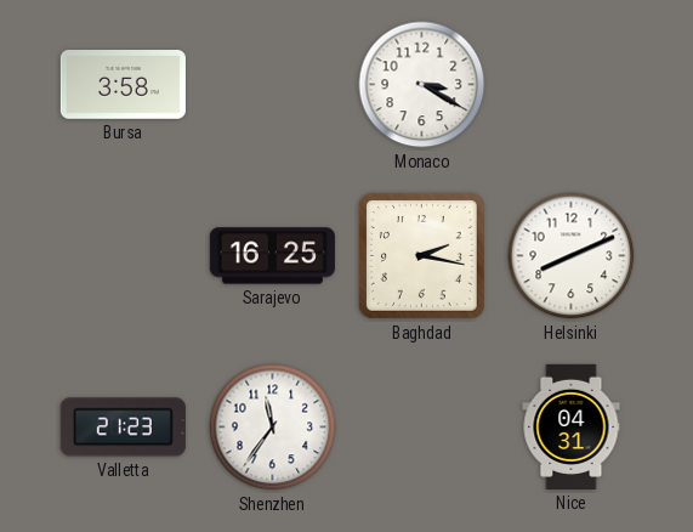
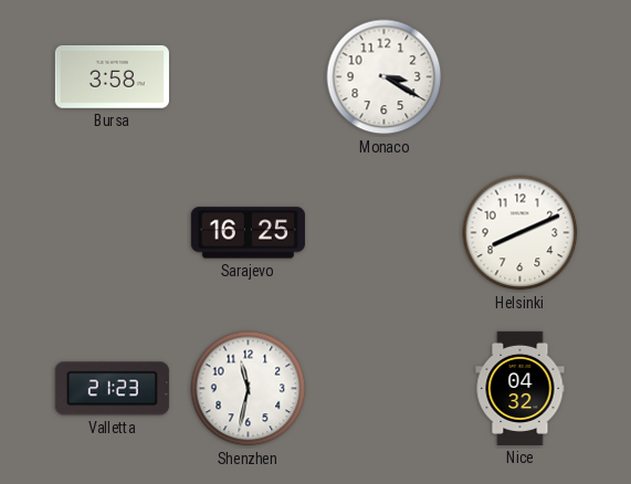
Baghdad: 2:17 -> none
Shenzhen: 11:36 -> 11:32
Nice: 04:31 -> 04:32
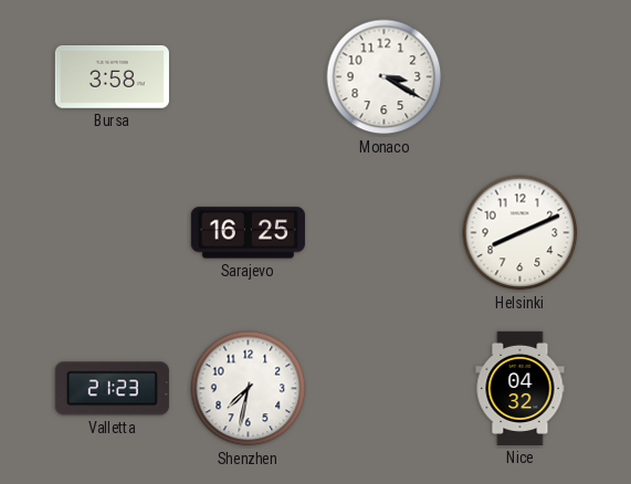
Shenzhen: 11:32 -> 7:32
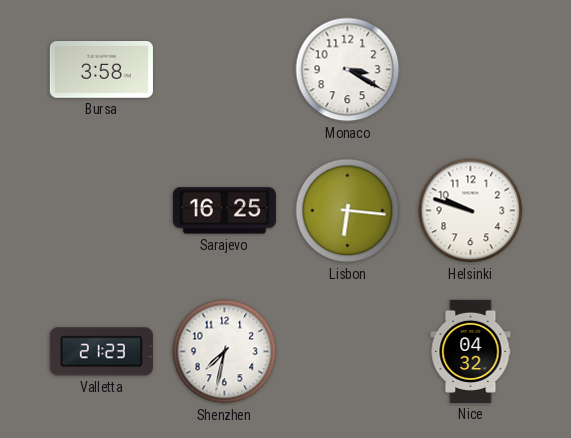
Lisbon: none -> 6:16
Helsinki: 8:11 -> 9:48
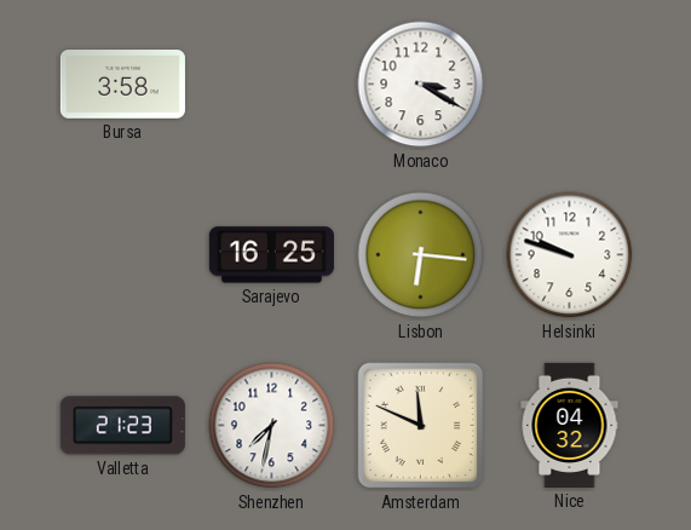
Amsterdam: none -> 11:49
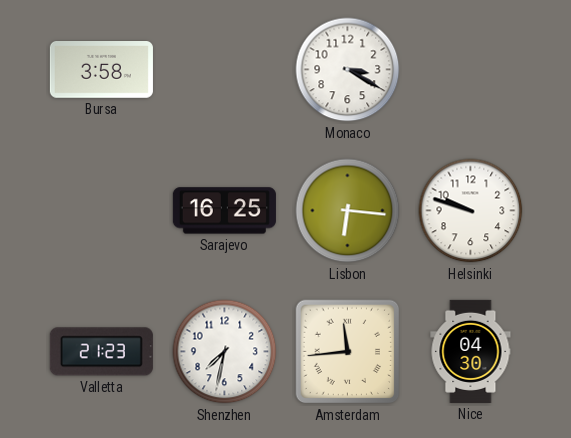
Amsterdam: 11:49 -> 11:44
Nice: 04:32 -> 04:30
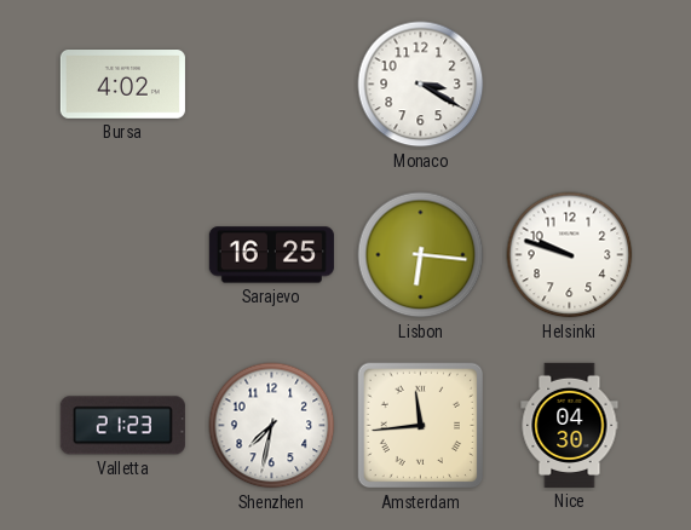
Bursa: 3:58 -> 4:02
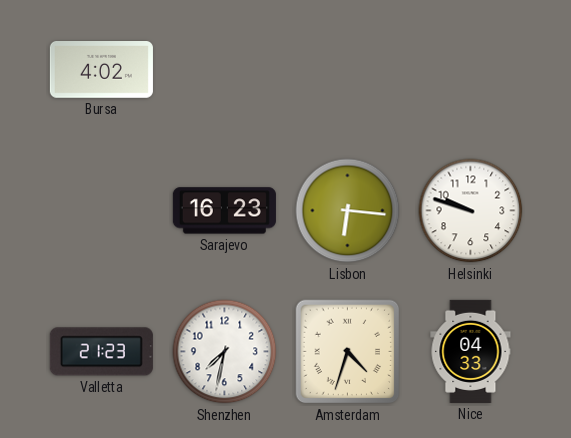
Monaco: 3:20 -> none
Sarajevo: 16:25 -> 16:23
Amsterdam: 11:44 -> 4:33
Nice: 04:30 -> 04:33
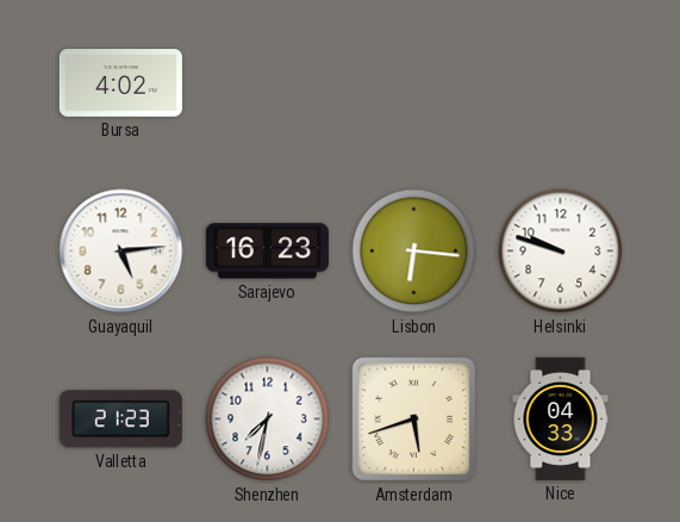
Guayaquil: none -> 5:14
Amsterdam: 4:33 -> 5:42
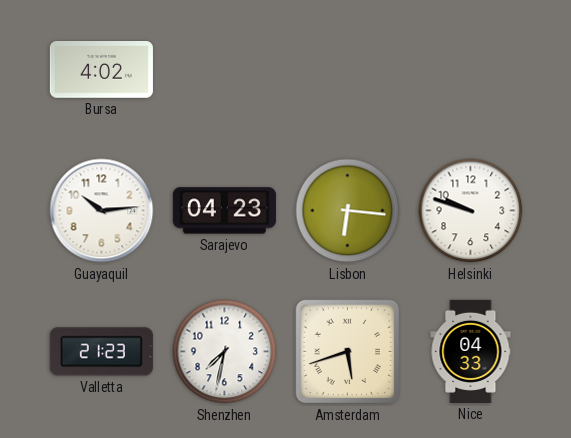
Guayaquil: 5:14 -> 10:14
Sarajevo: 16:23 -> 04:23
